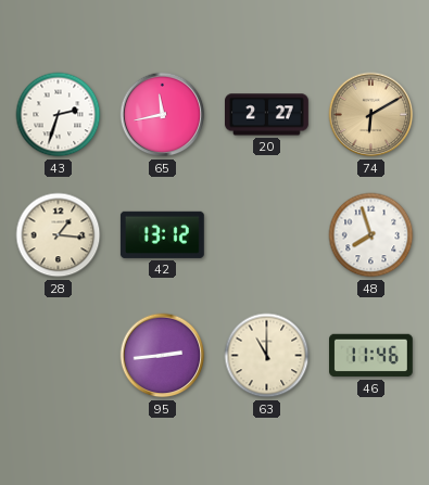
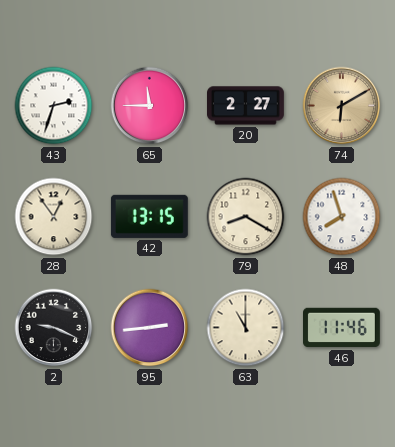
65: 11:43 -> 11:45
28: 1:16 -> 12:54
42: 13:12 -> 13:15
79: none -> 8:20
2: none -> 9:19
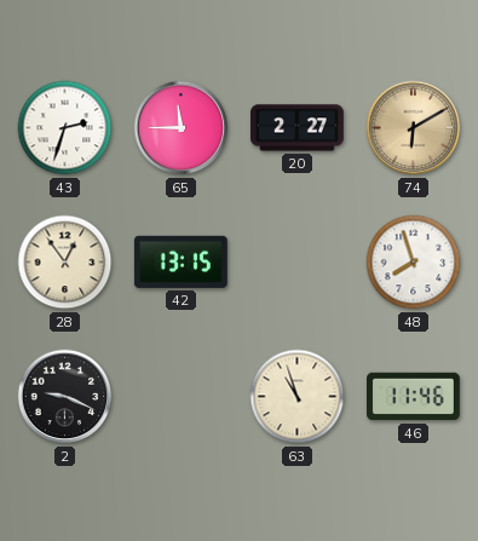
79: 8:20 -> none
95: 2:44 -> none
63: 11:00 -> 10:57
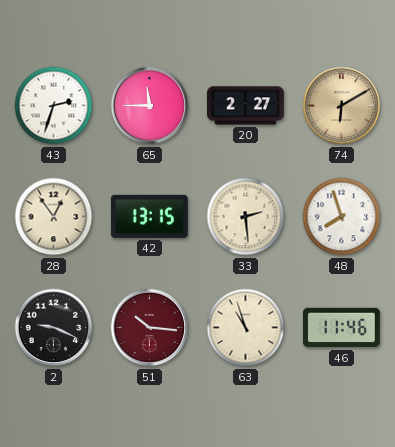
33: none -> 2:29
51: none -> 10:16
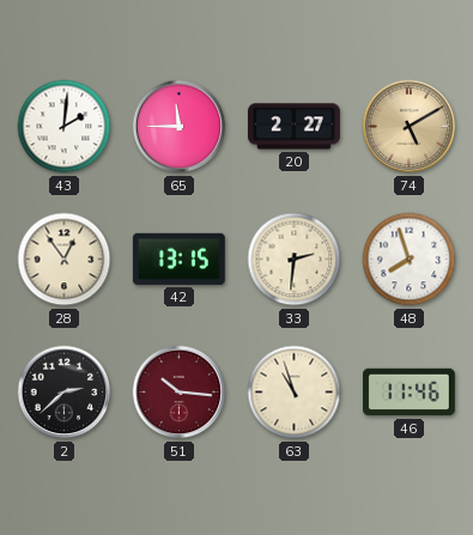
43: 2:33 -> 2:01
74: 6:10 -> 5:10
33: 2:29 -> 2:31
2: 9:19 -> 2:38
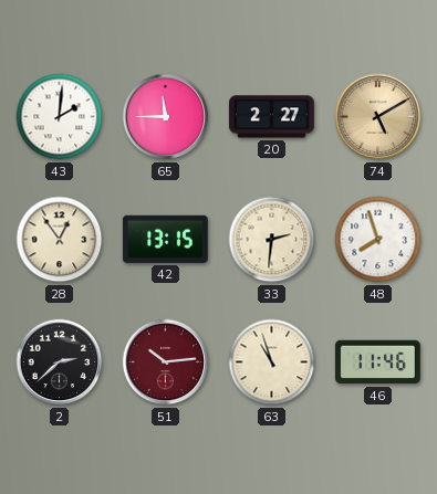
51: 10:16 -> 10:14
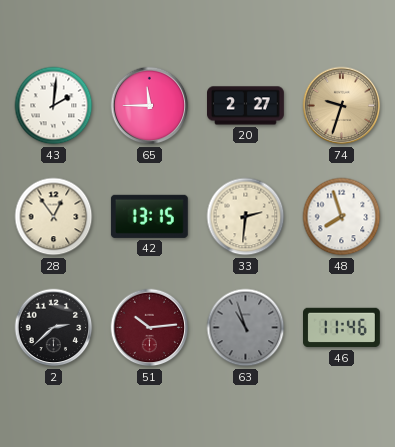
74: 5:10 -> 9:33
63 dial: cream -> grey
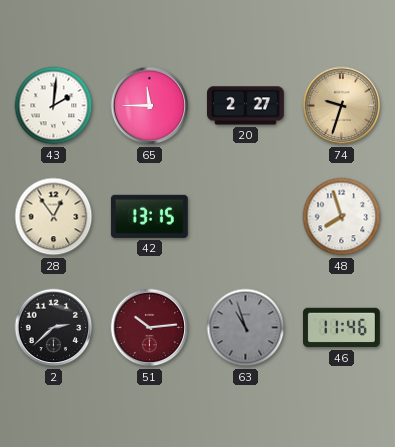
33: 2:31 -> none
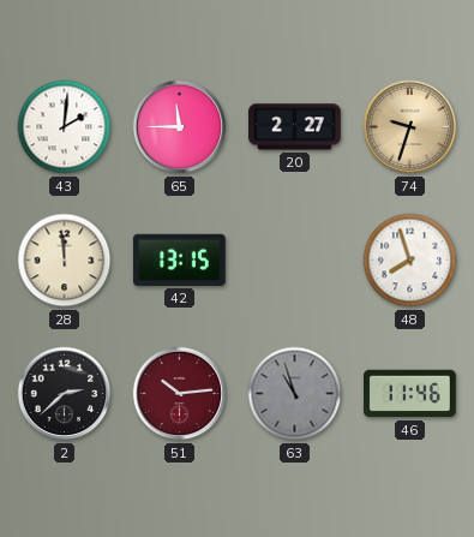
28: 12:54 -> 11:59
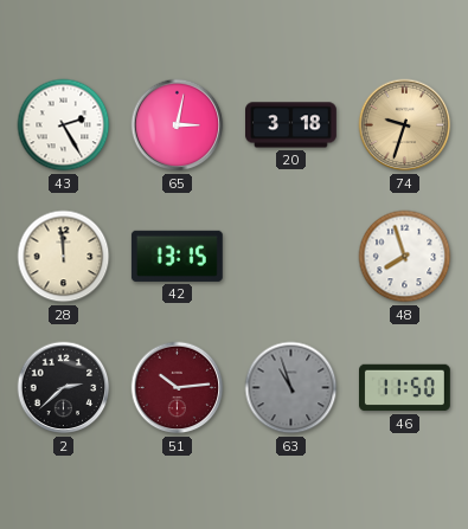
43: 2:01 -> 2:25
65: 11:45 -> 3:02
20: 2:27 -> 3:18
46: 11:46 -> 11:50
